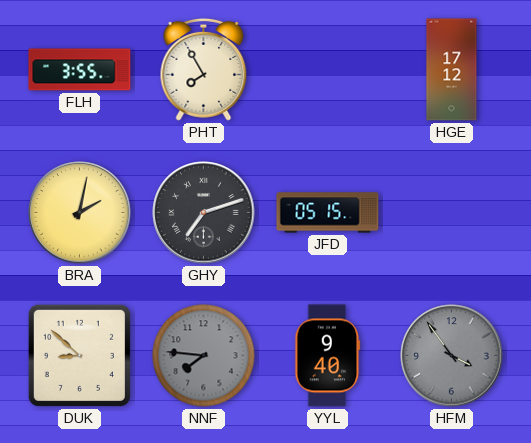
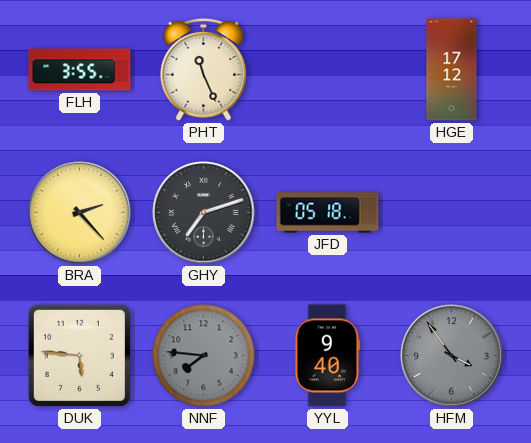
PHT: 7:55 -> 11:26
BRA: 2:02 -> 2:23
JFD: 05:15 -> 05:18
DUK: 8:52 -> 5:46
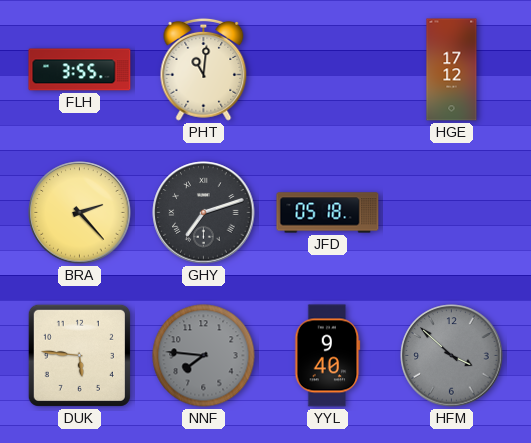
PHT: 11:26 -> 11:01
HFM: 3:54 -> 3:52
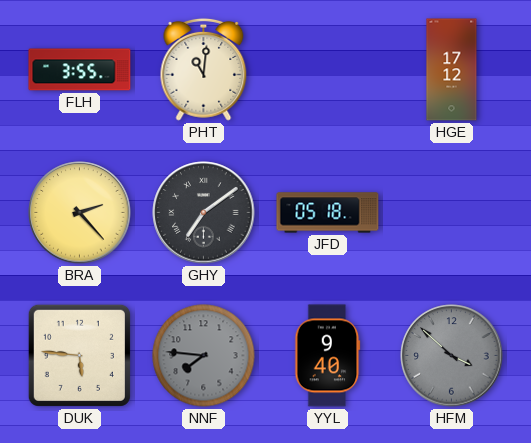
GHY: 7:12 -> 7:09
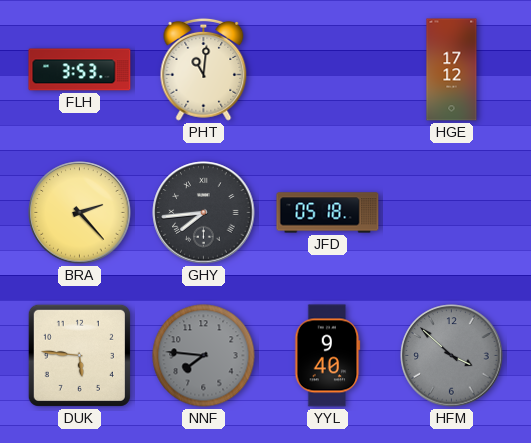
FLH: 3:55 -> 3:53
GHY: 7:09 -> 7:44
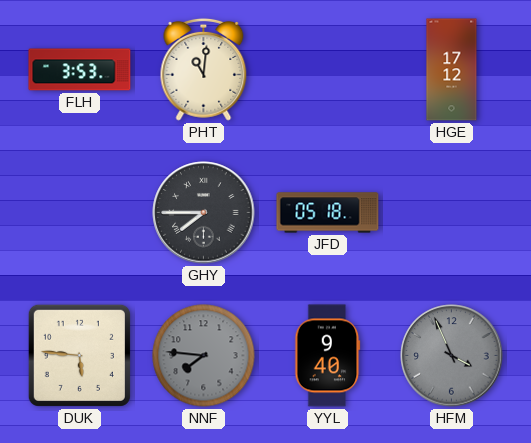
BRA: 2:23 -> none
GHY: 7:44 -> 7:45
HFM: 3:52 -> 3:56
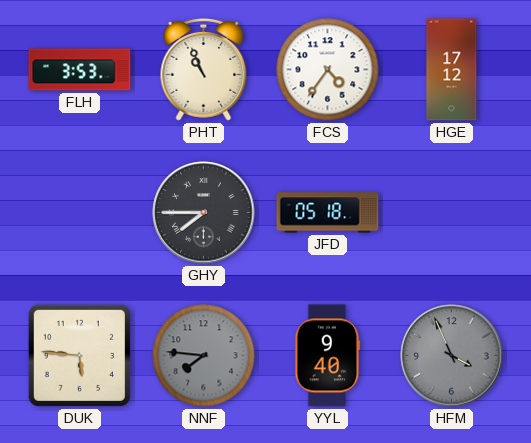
PHT: 11:01 -> 10:56
FCS: none -> 4:36
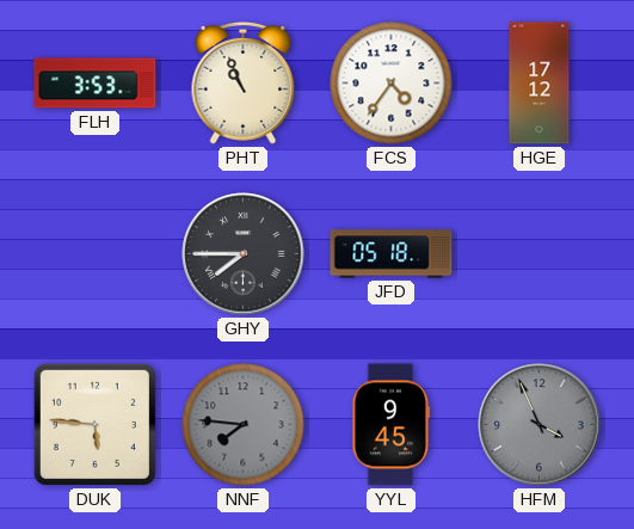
YYL: 9:40 -> 9:45
